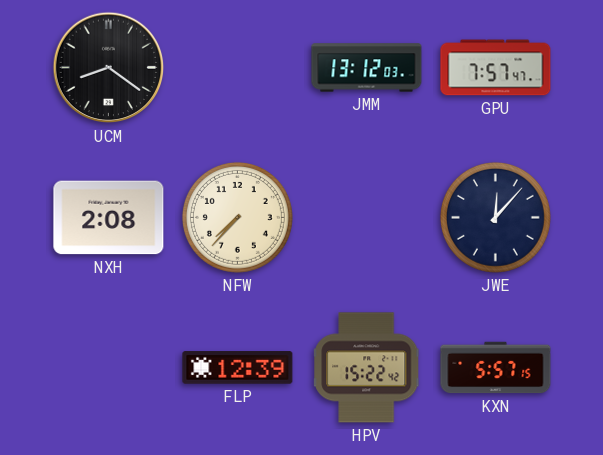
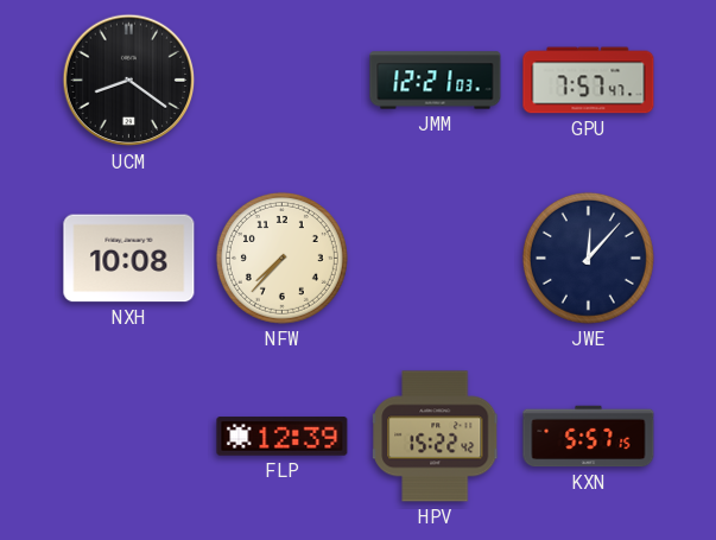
JMM: 13:12 -> 12:21
NXH: 2:08 -> 10:08
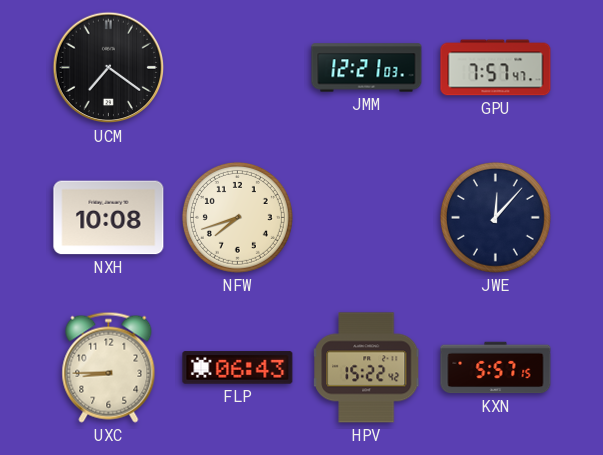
UCM: 8:21 -> 7:21
NFW: 7:37 -> 7:42
UXC: none -> 8:45
FLP: 12:39 -> 06:43
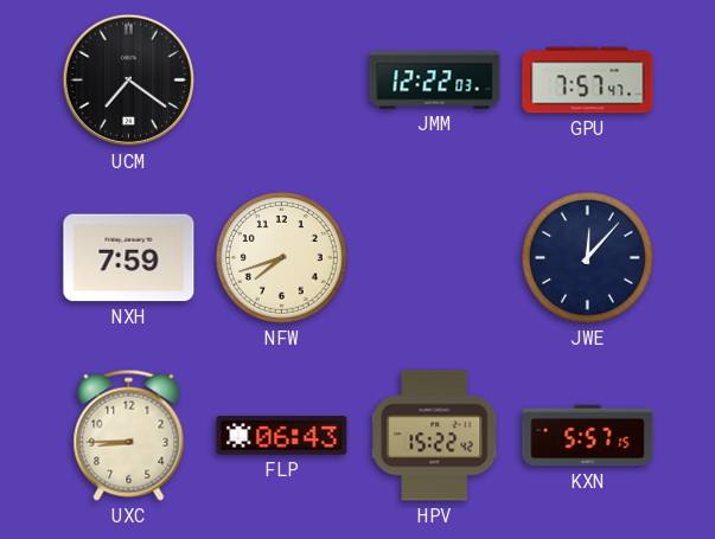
JMM: 12:21 -> 12:22
NXH: 10:08 -> 7:59
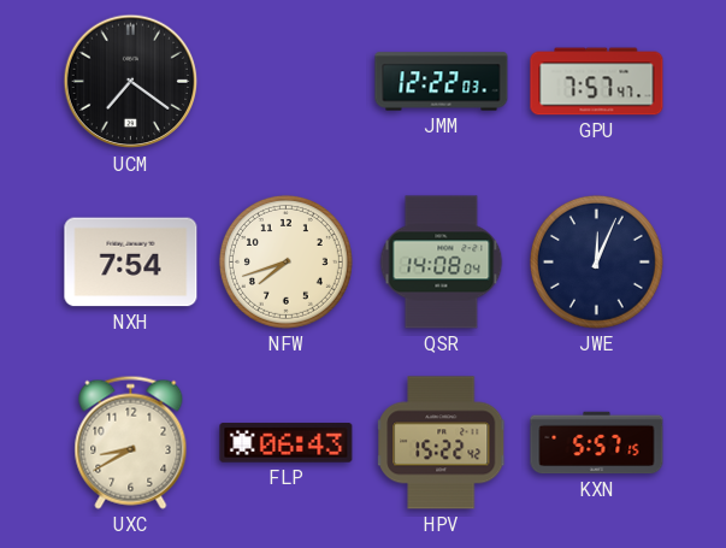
NXH: 7:59 -> 7:54
QSR: none -> 14:08
JWE: 12:07 -> 12:04
UXC: 8:45 -> 8:40
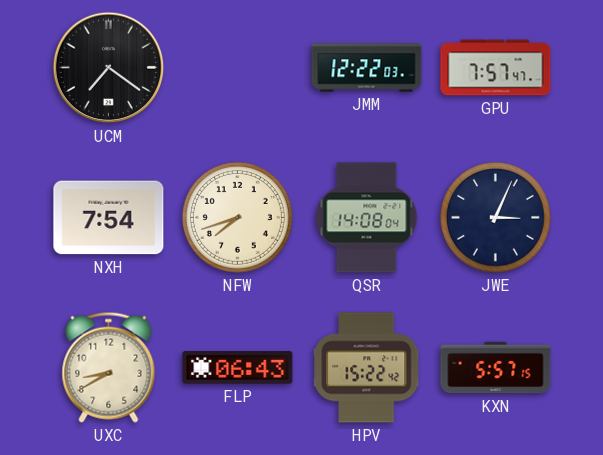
JWE: 12:04 -> 3:04
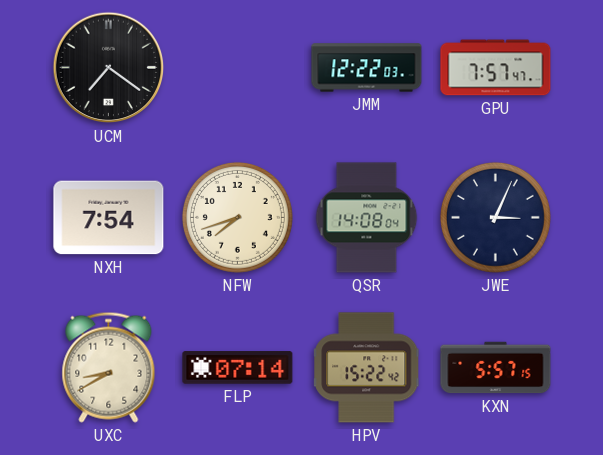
FLP: 06:43 -> 07:14
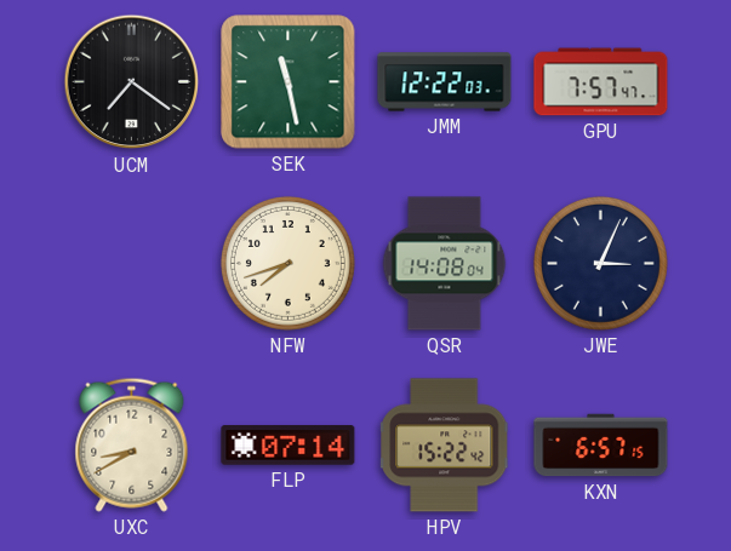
SEK: none -> 11:28
NXH: 7:54 -> none
KXN: 5:57 -> 6:57
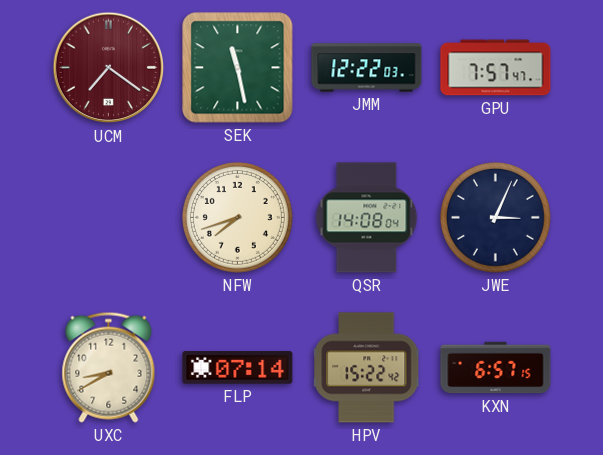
UCM dial: black -> burgundy
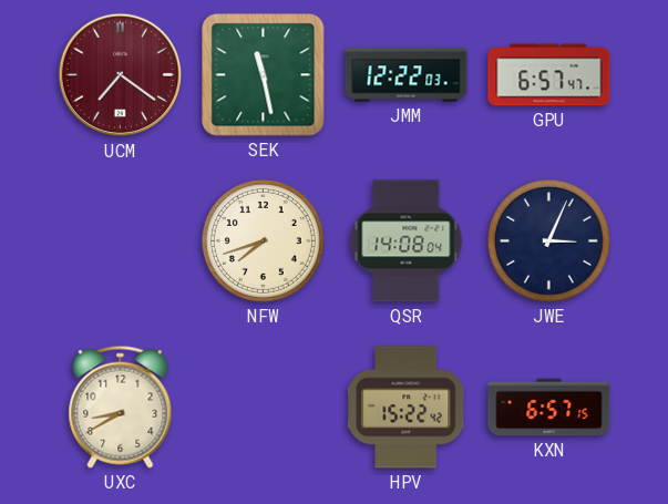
GPU: 7:57 -> 6:57
FLP: 07:14 -> none
